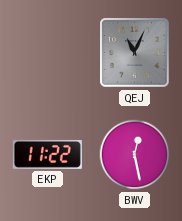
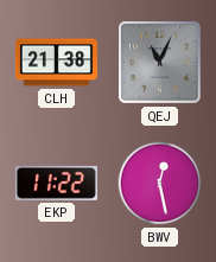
CLH: none -> 21:38
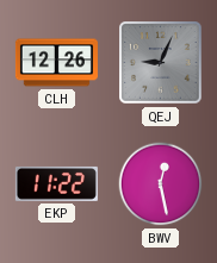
CLH: 21:38 -> 12:26
QEJ: 11:04 -> 9:04
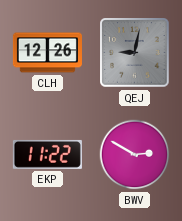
QEJ: 9:04 -> 9:02
BWV: 12:28 -> 2:50
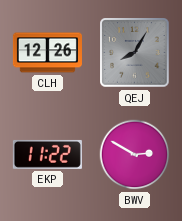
QEJ: 9:02 -> 8:05
